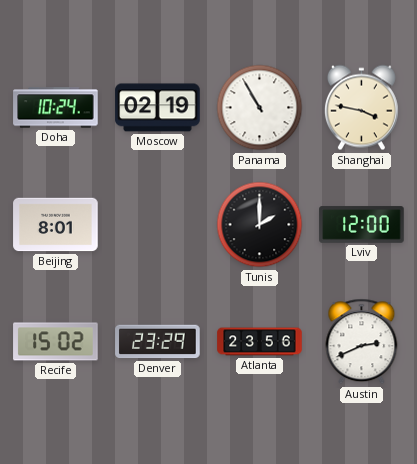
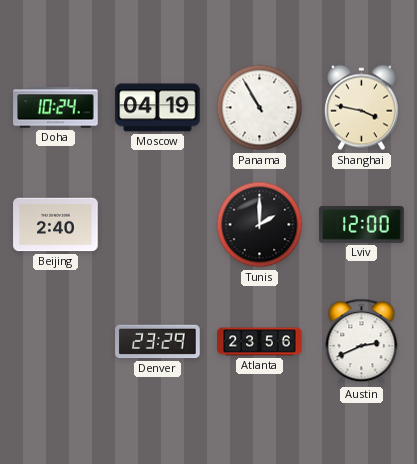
Moscow: 02:19 -> 04:19
Beijing: 8:01 -> 2:40
Recife: 15:02 -> none
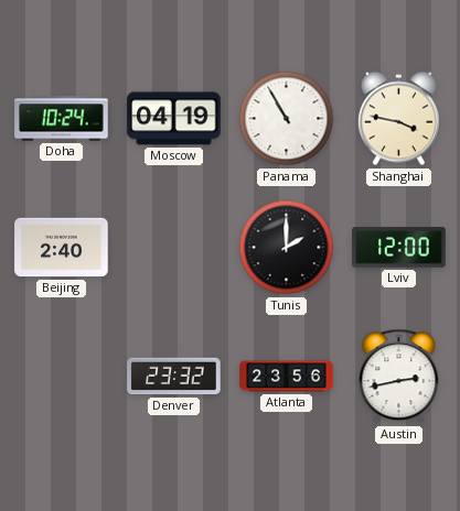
Denver: 23:29 -> 23:32
Austin: 2:41 -> 2:43
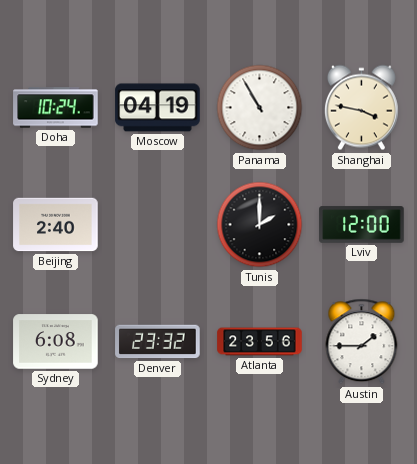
Sydney: none -> 6:08
Austin: 2:43 -> 1:45
